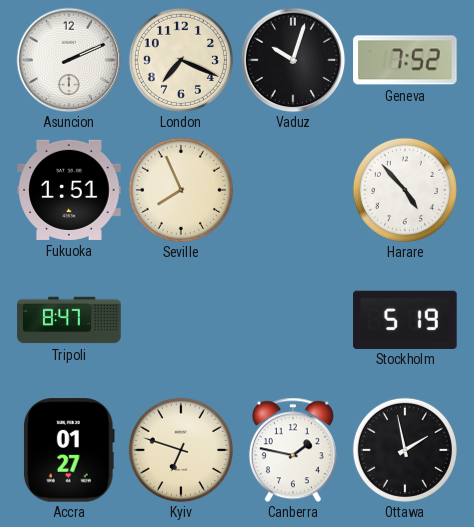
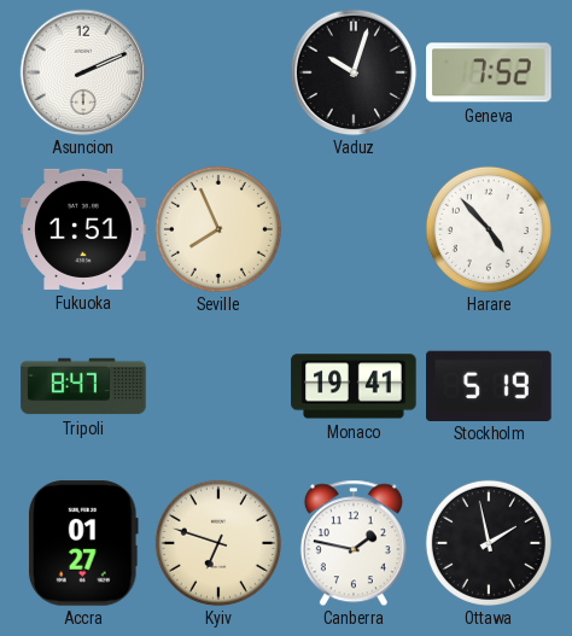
London: 7:19 -> none
Monaco: none -> 19:41
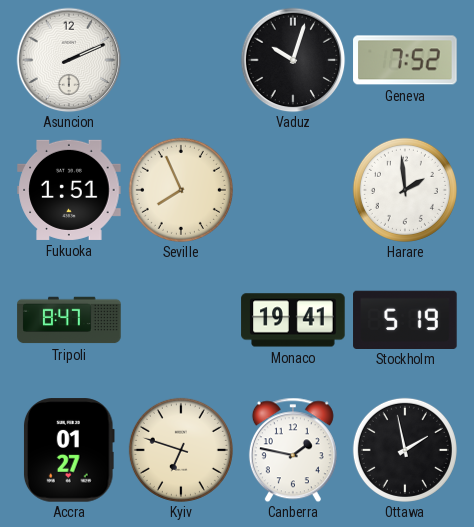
Harare: 4:53 -> 1:59
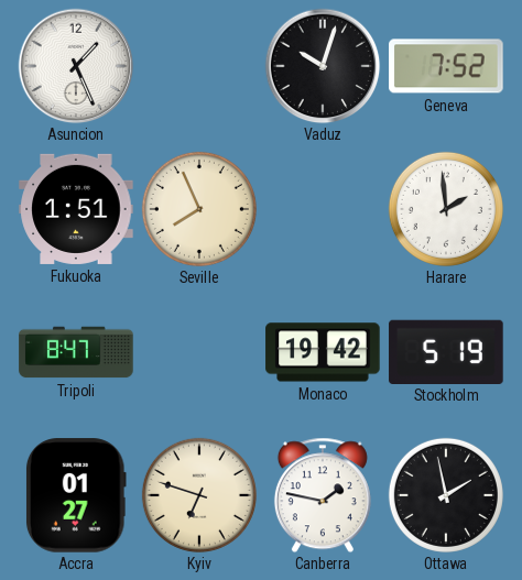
Asuncion: 2:11 -> 1:26
Monaco: 19:41 -> 19:42
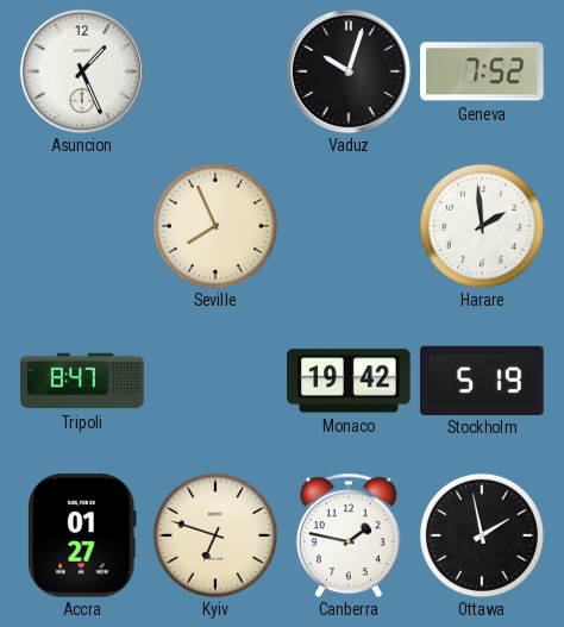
Fukuoka: 1:51 -> none
